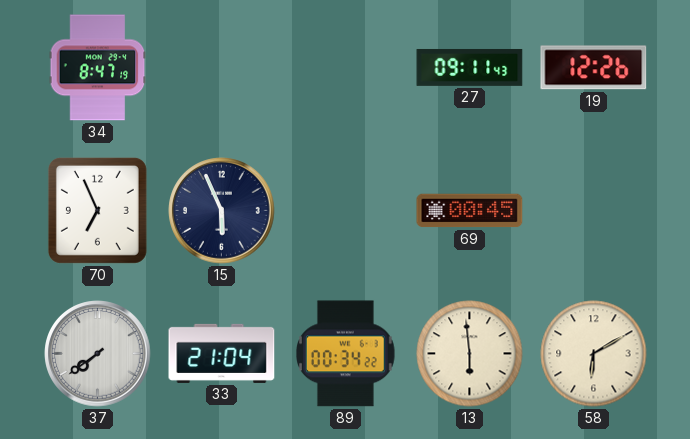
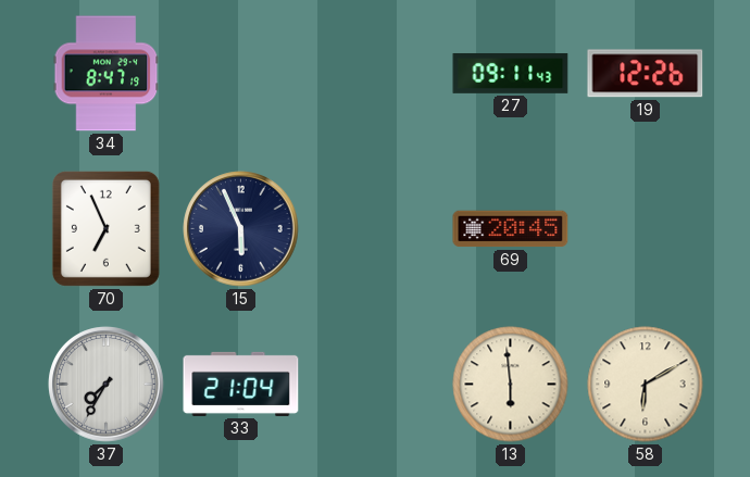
69: 00:45 -> 20:45
37: 7:39 -> 7:35
89: 00:34 -> none
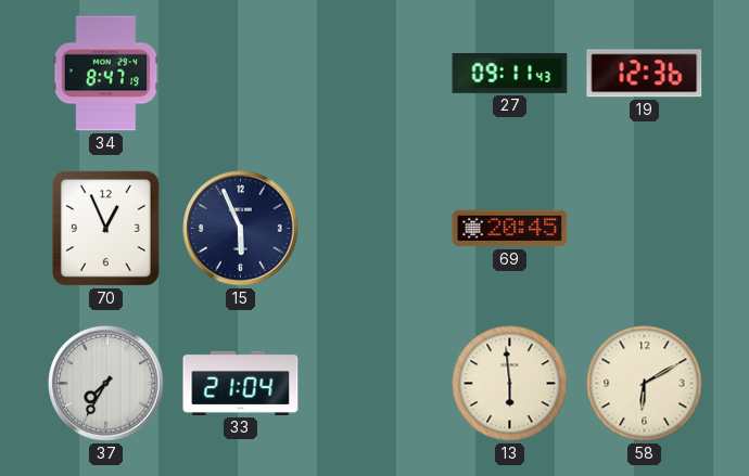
19: 12:26 -> 12:36
70: 6:56 -> 12:56
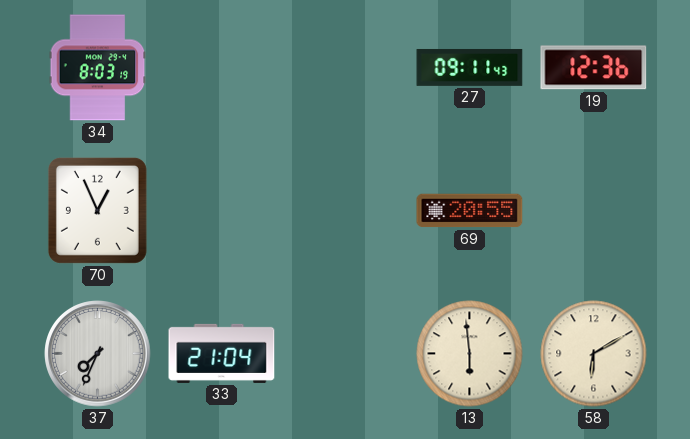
34: 8:47 -> 8:03
15: 5:56 -> none
69: 20:45 -> 20:55
37: 7:35 -> 7:34
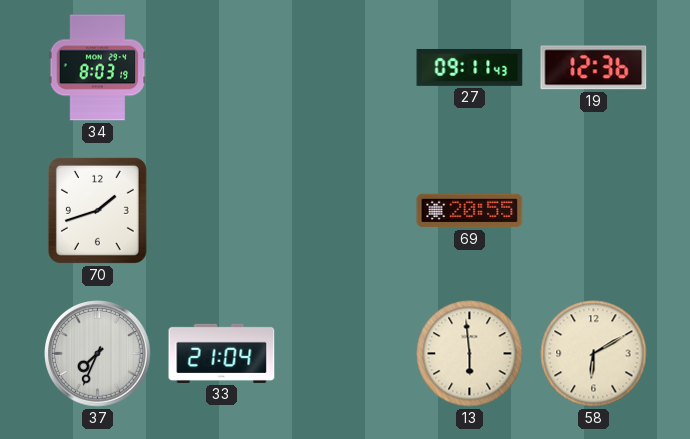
70: 12:56 -> 1:42
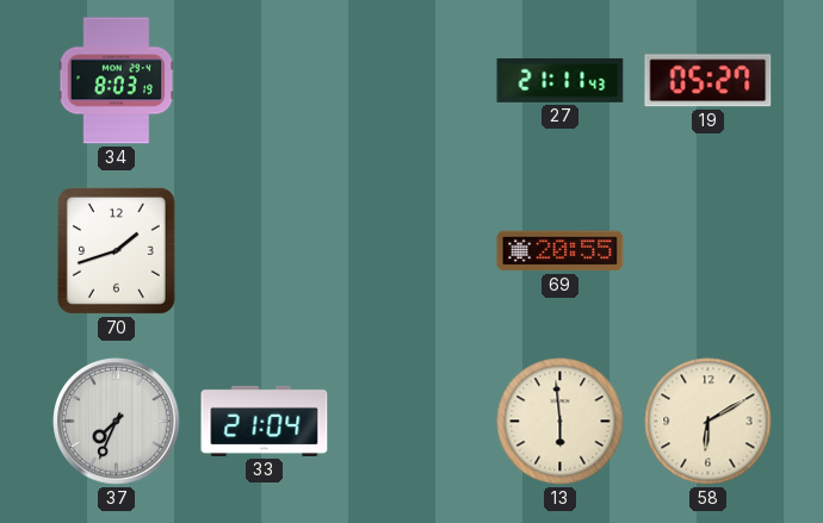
27: 09:11 -> 21:11
19: 12:36 -> 05:27
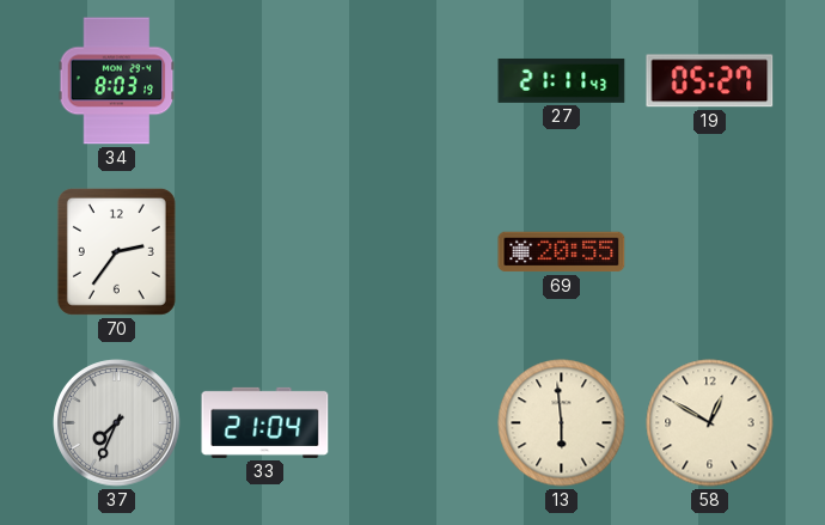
70: 1:42 -> 2:36
58: 6:10 -> 12:50
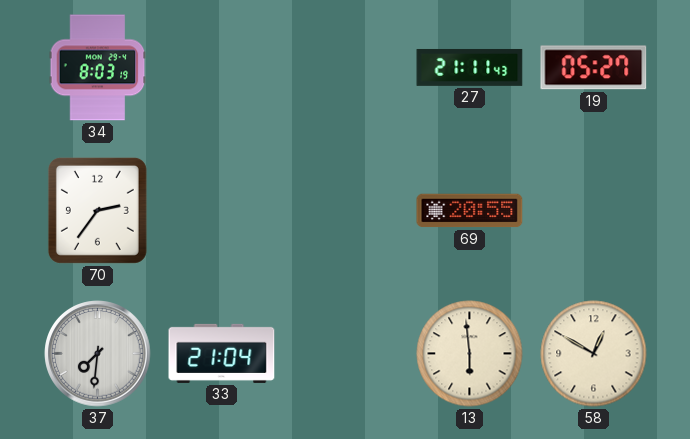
37: 7:34 -> 7:31
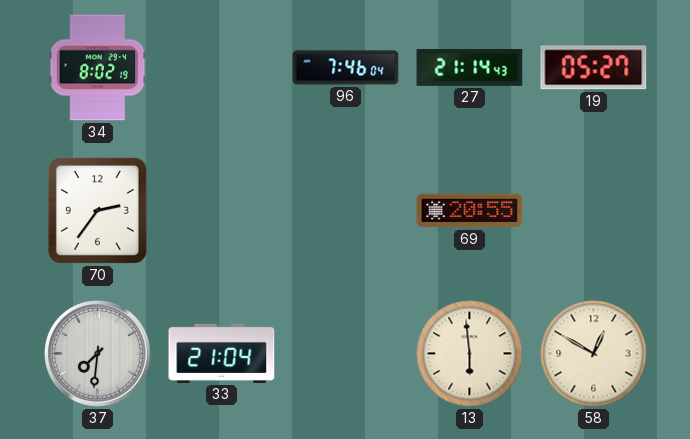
34: 8:03 -> 8:02
96: none -> 7:46
27: 21:11 -> 21:14
